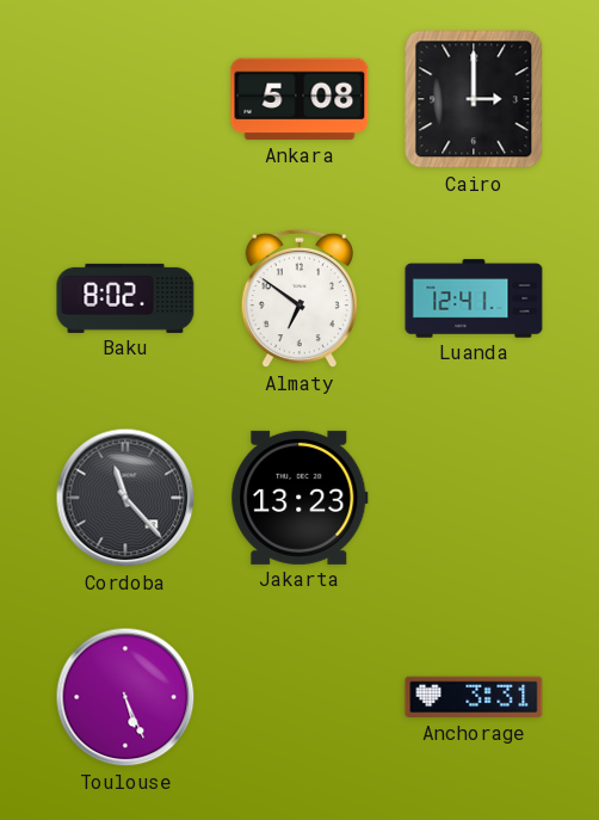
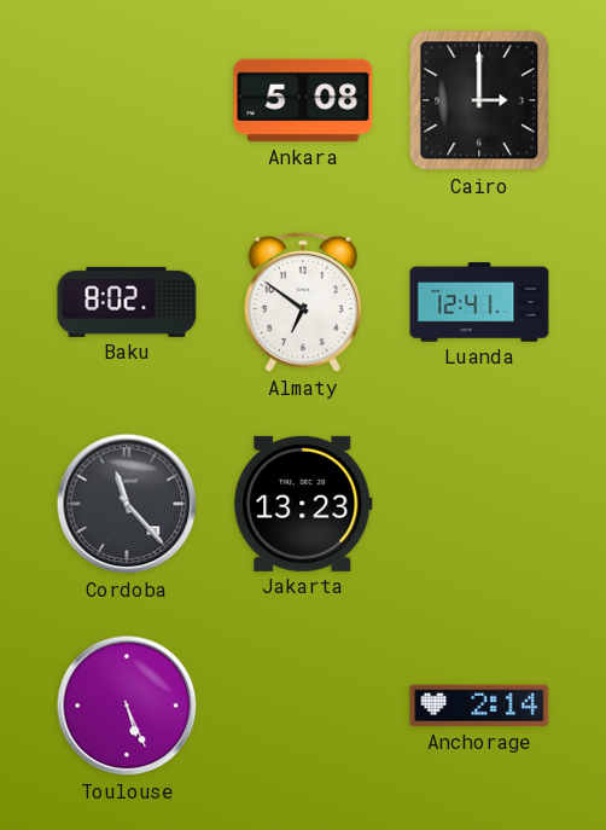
Anchorage: 3:31 -> 2:14
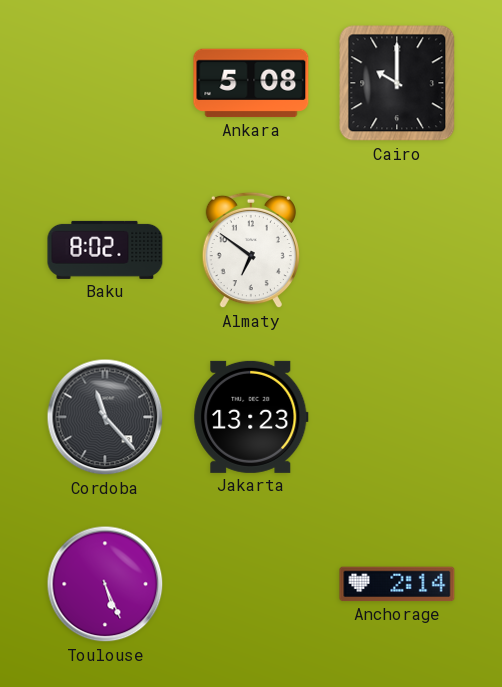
Cairo: 3:00 -> 10:00
Luanda: 12:41 -> none
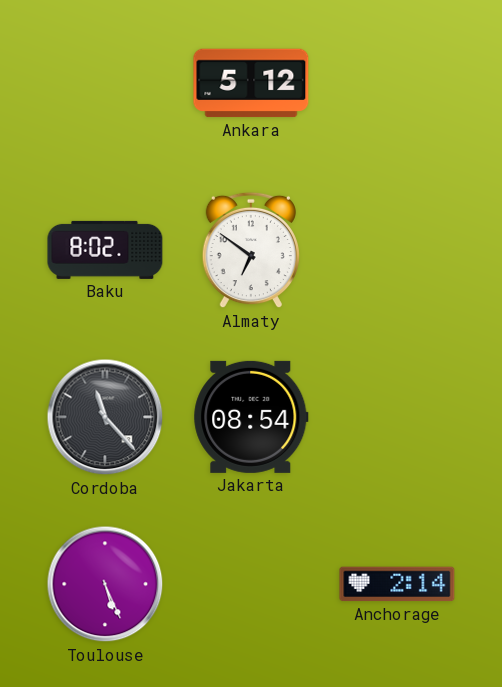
Ankara: 5:08 -> 5:12
Cairo: 10:00 -> none
Jakarta: 13:23 -> 08:54
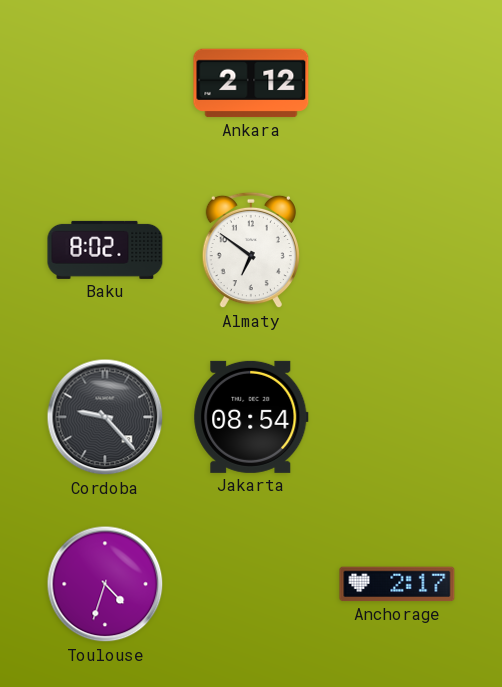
Ankara: 5:12 -> 2:12
Cordoba: 11:23 -> 9:23
Toulouse: 5:26 -> 4:33
Anchorage: 2:14 -> 2:17
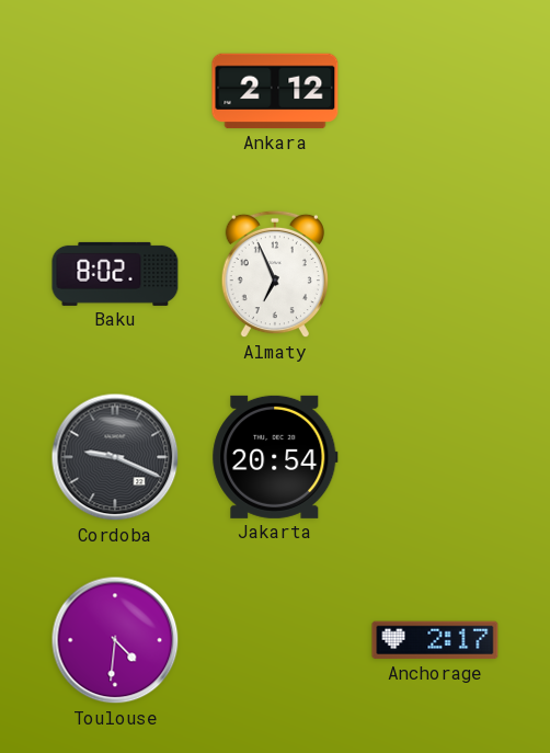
Almaty: 6:51 -> 6:56
Cordoba: 9:23 -> 9:19
Jakarta: 08:54 -> 20:54
Toulouse: 4:33 -> 4:31
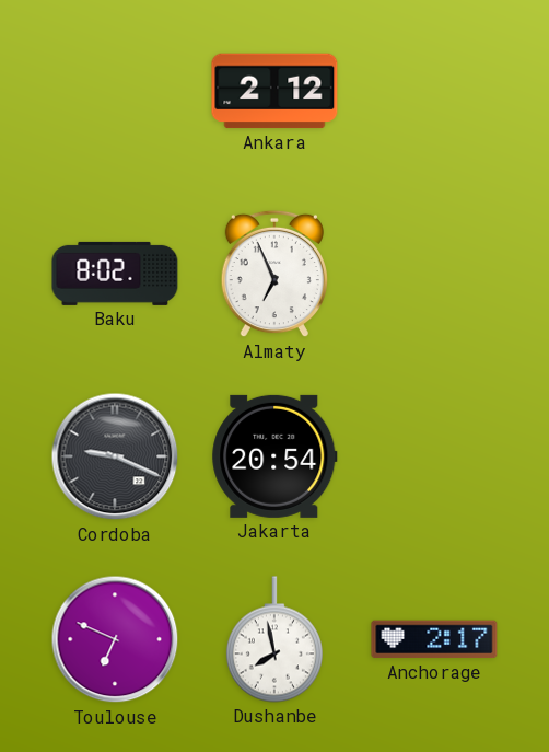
Toulouse: 4:31 -> 6:49
Dushanbe: none -> 7:58
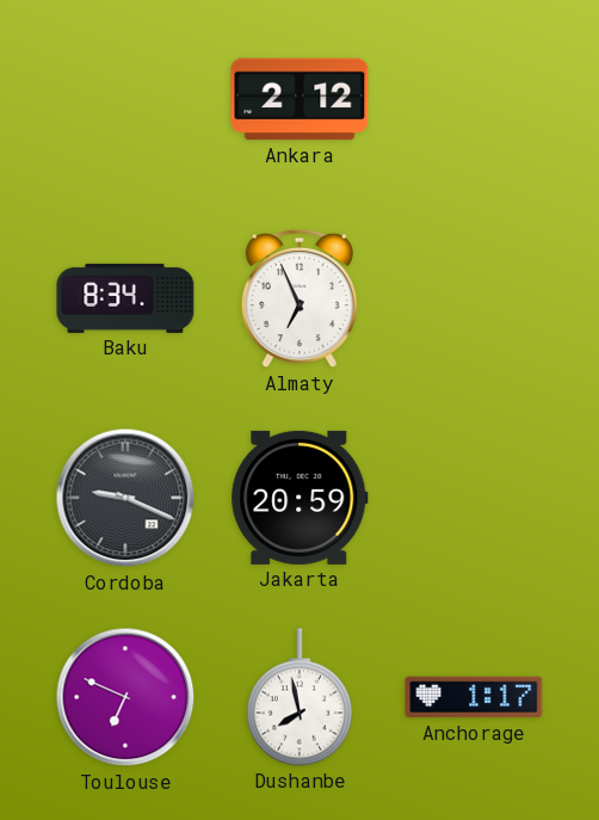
Baku: 8:02 -> 8:34
Jakarta: 20:54 -> 20:59
Anchorage: 2:17 -> 1:17
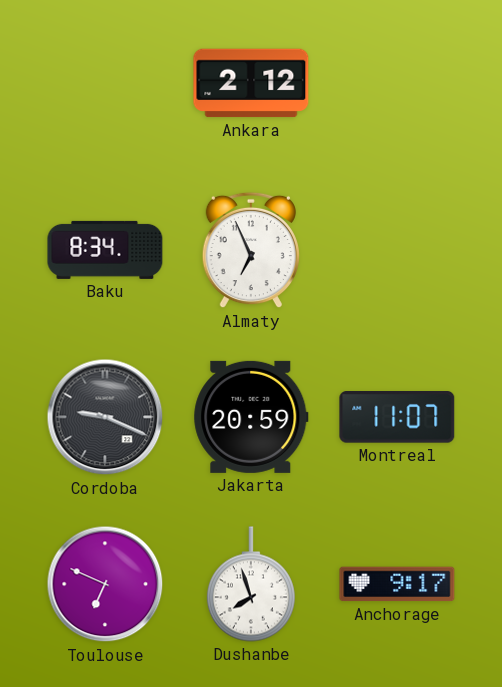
Montreal: none -> 11:07
Dushanbe: 7:58 -> 7:57
Anchorage: 1:17 -> 9:17
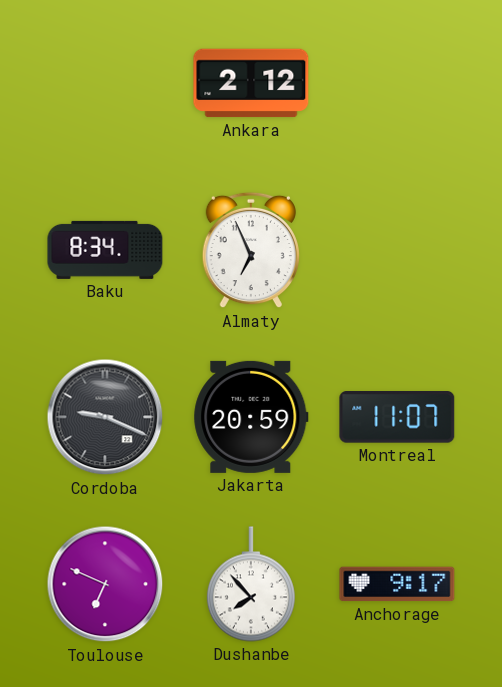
Dushanbe: 7:57 -> 7:53
